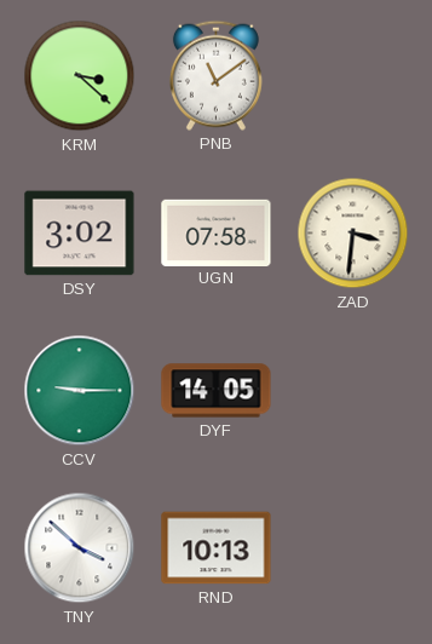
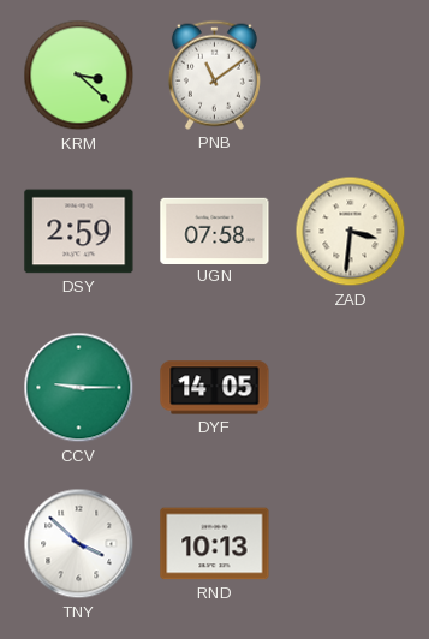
DSY: 3:02 -> 2:59
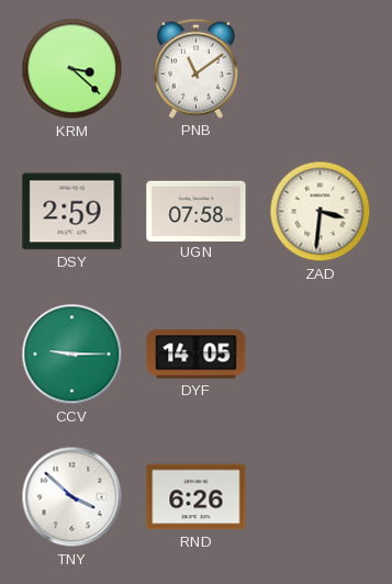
RND: 10:13 -> 6:26
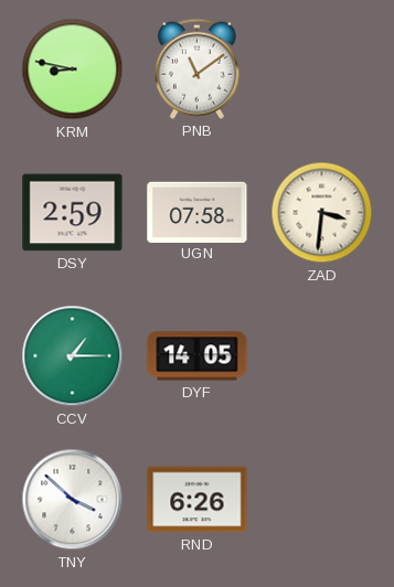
KRM: 3:22 -> 8:47
CCV: 9:15 -> 1:15
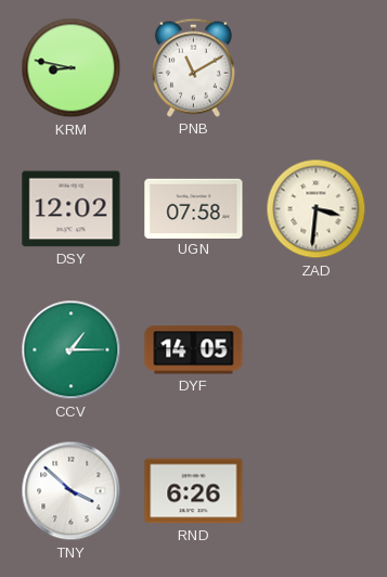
PNB: 11:09 -> 11:10
DSY: 2:59 -> 12:02
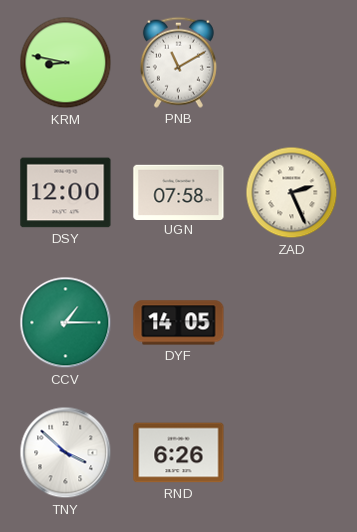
DSY: 12:02 -> 12:00
ZAD: 3:31 -> 2:26
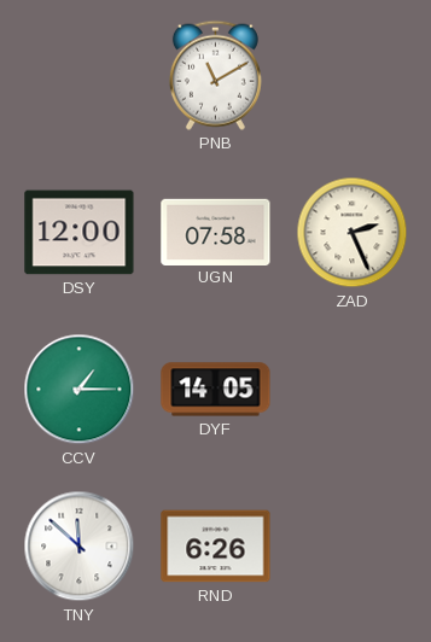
KRM: 8:47 -> none
TNY: 3:52 -> 11:52
